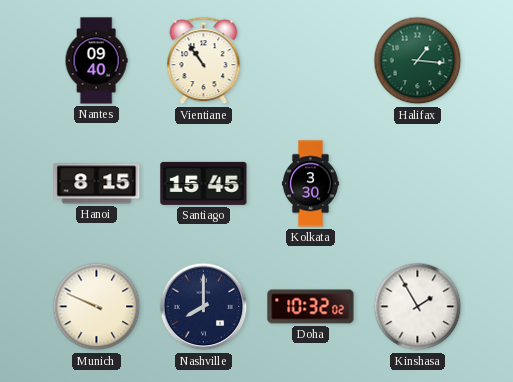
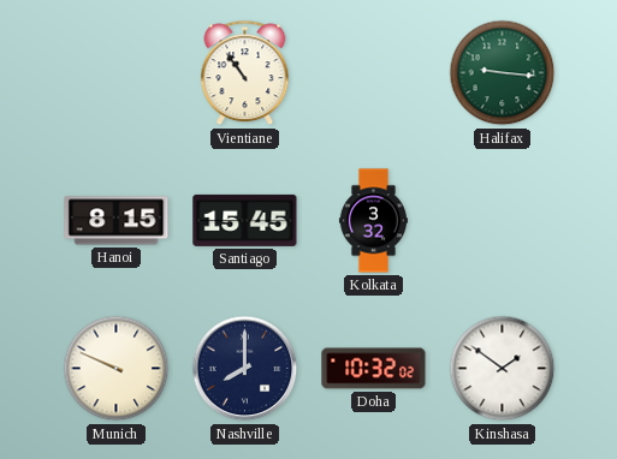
Nantes: 09:40 -> none
Halifax: 1:16 -> 9:16
Kolkata: 3:30 -> 3:32
Kinshasa: 1:55 -> 1:51
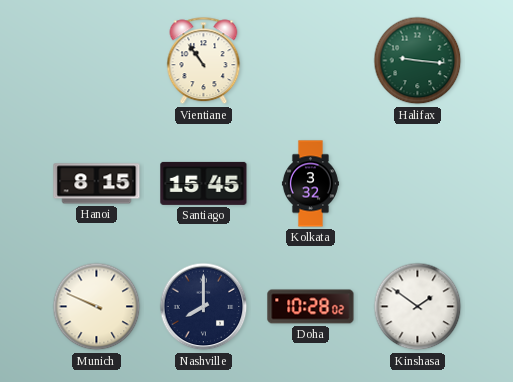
Doha: 10:32 -> 10:28
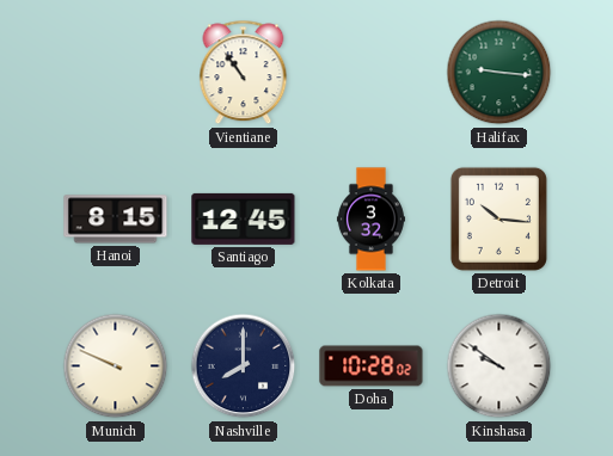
Santiago: 15:45 -> 12:45
Detroit: none -> 10:16
Kinshasa: 1:51 -> 9:51
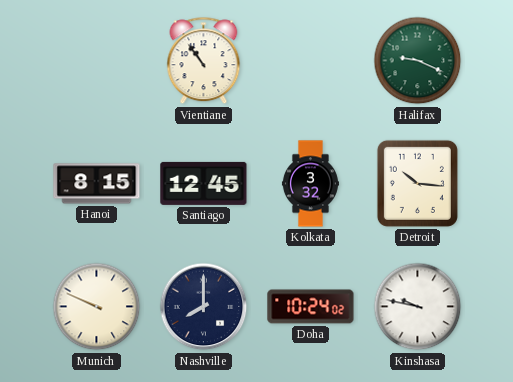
Halifax: 9:16 -> 9:19
Doha: 10:28 -> 10:24
Kinshasa: 9:51 -> 9:47
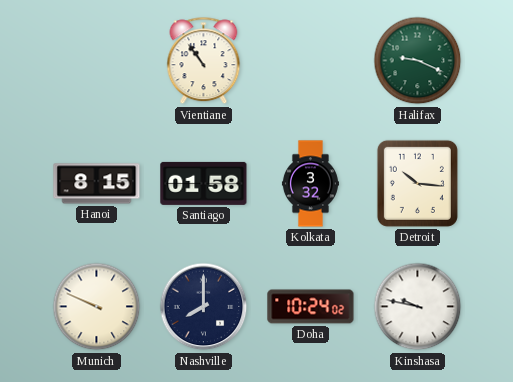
Santiago: 12:45 -> 01:58
